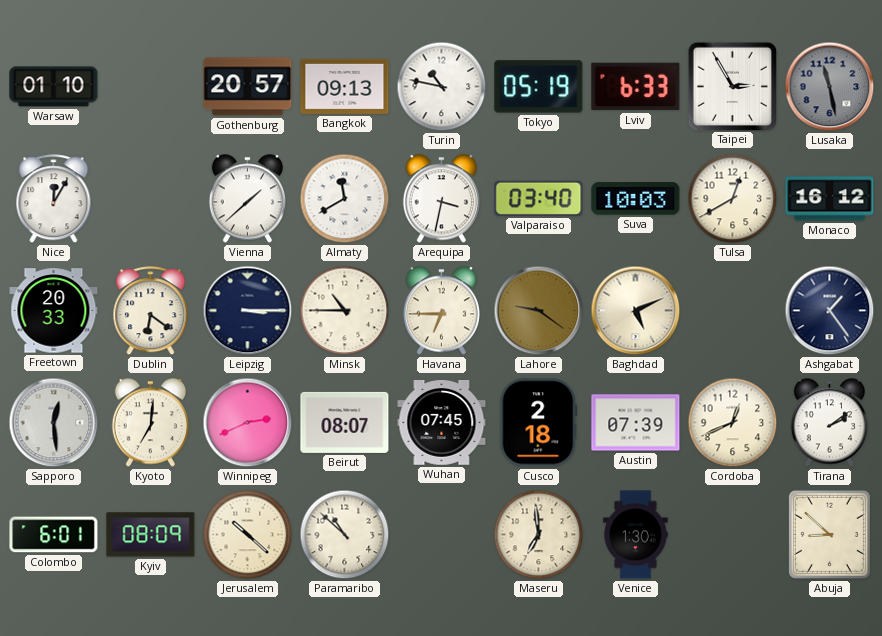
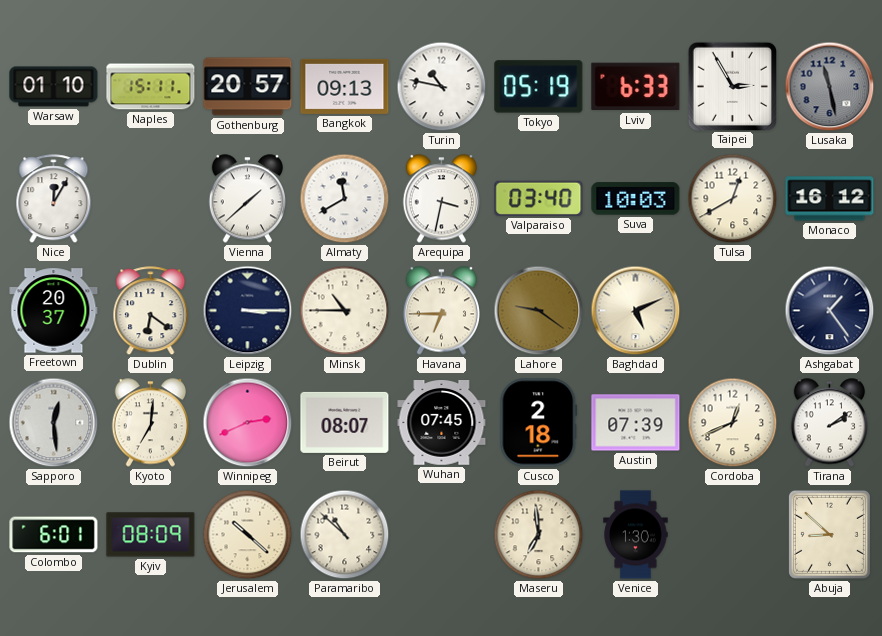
Naples: none -> 15:11
Freetown: 20:33 -> 20:37
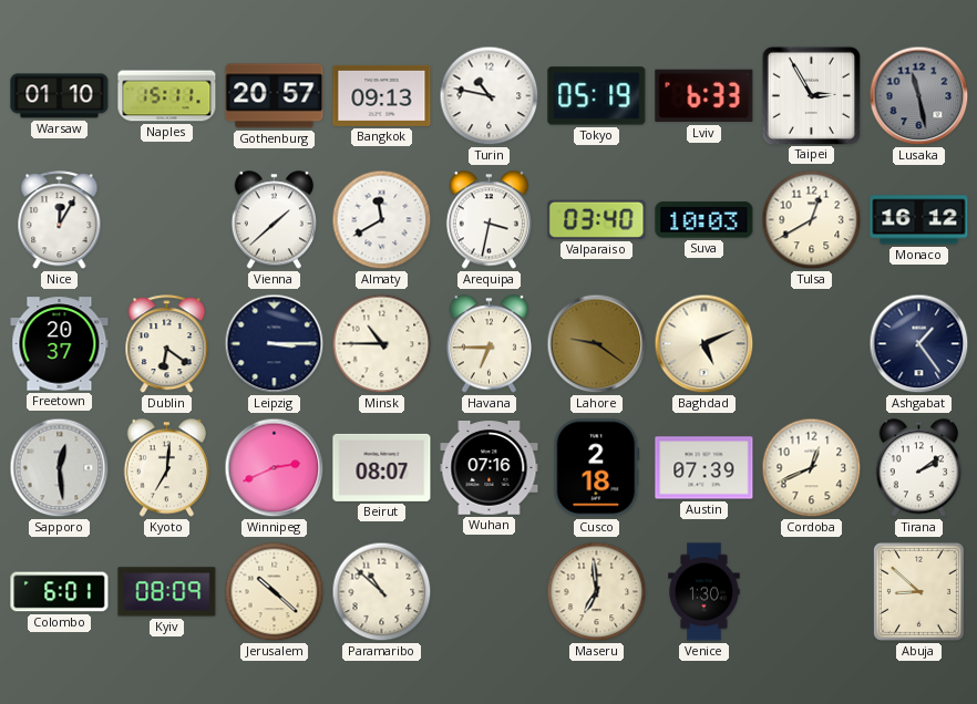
Wuhan: 07:45 -> 07:16
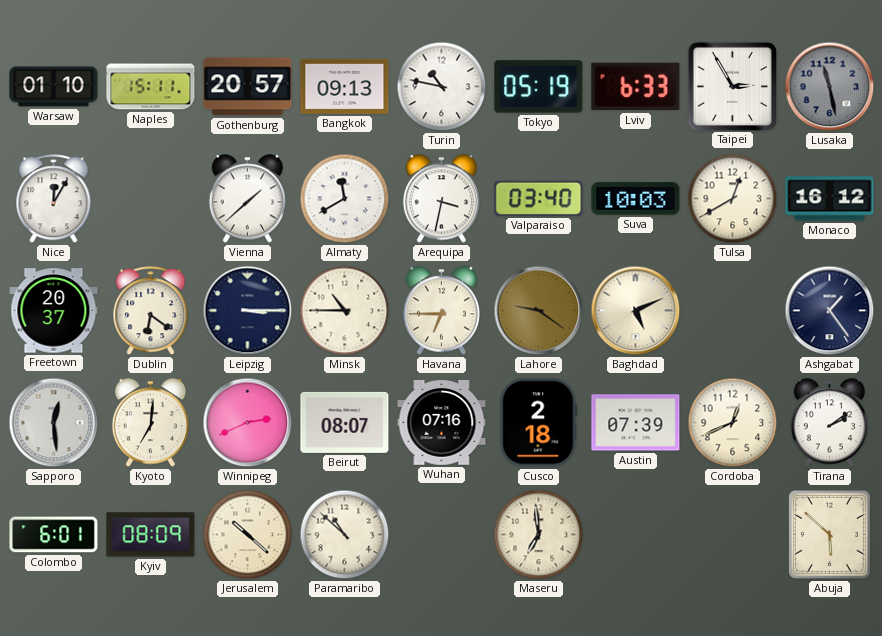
Venice: 1:30 -> none
Abuja: 8:52 -> 5:52
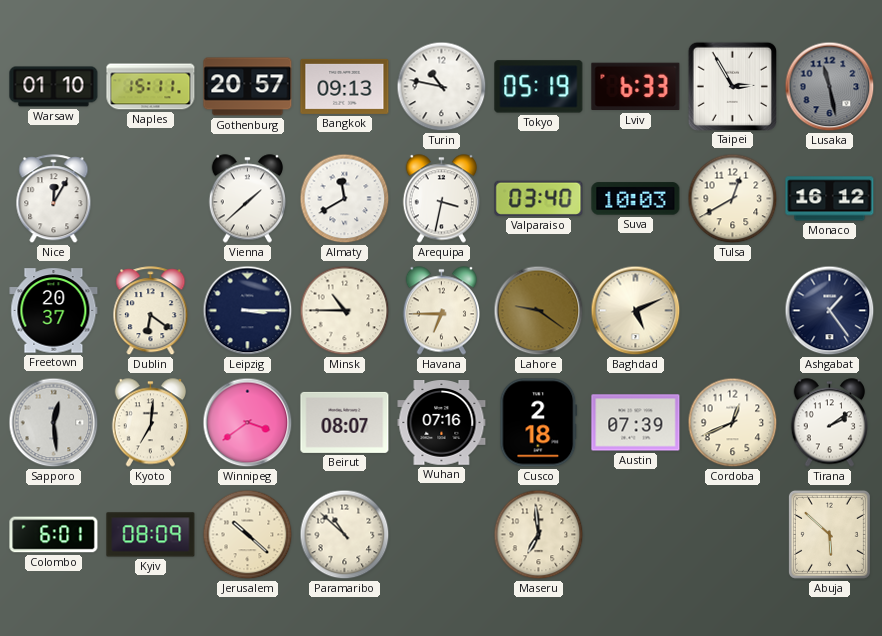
Winnipeg: 2:41 -> 3:39
